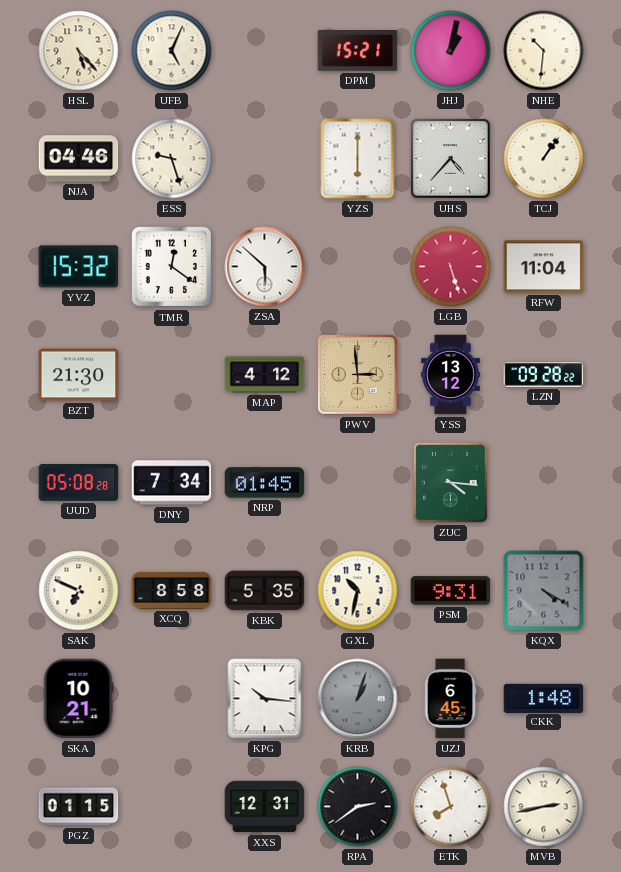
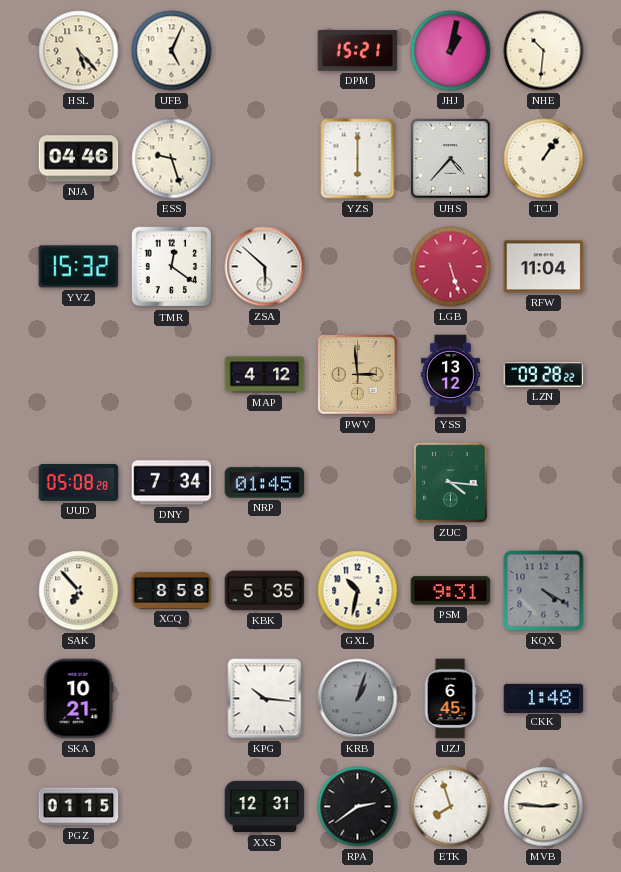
BZT: 21:30 -> none
SAK: 6:49 -> 6:53
MVB: 2:43 -> 2:46
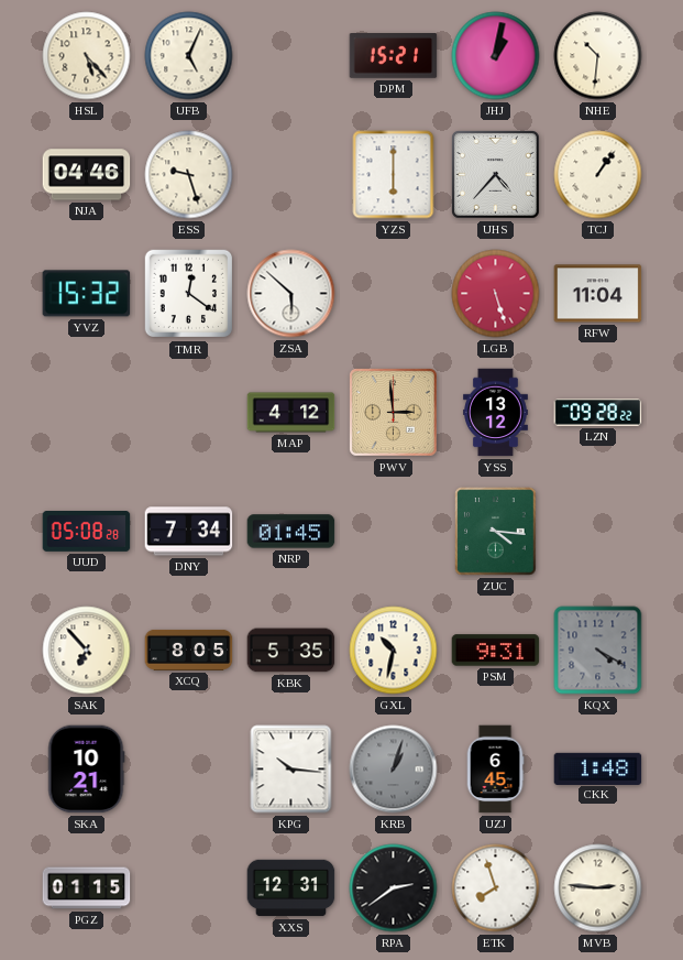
XCQ: 8:58 -> 8:05
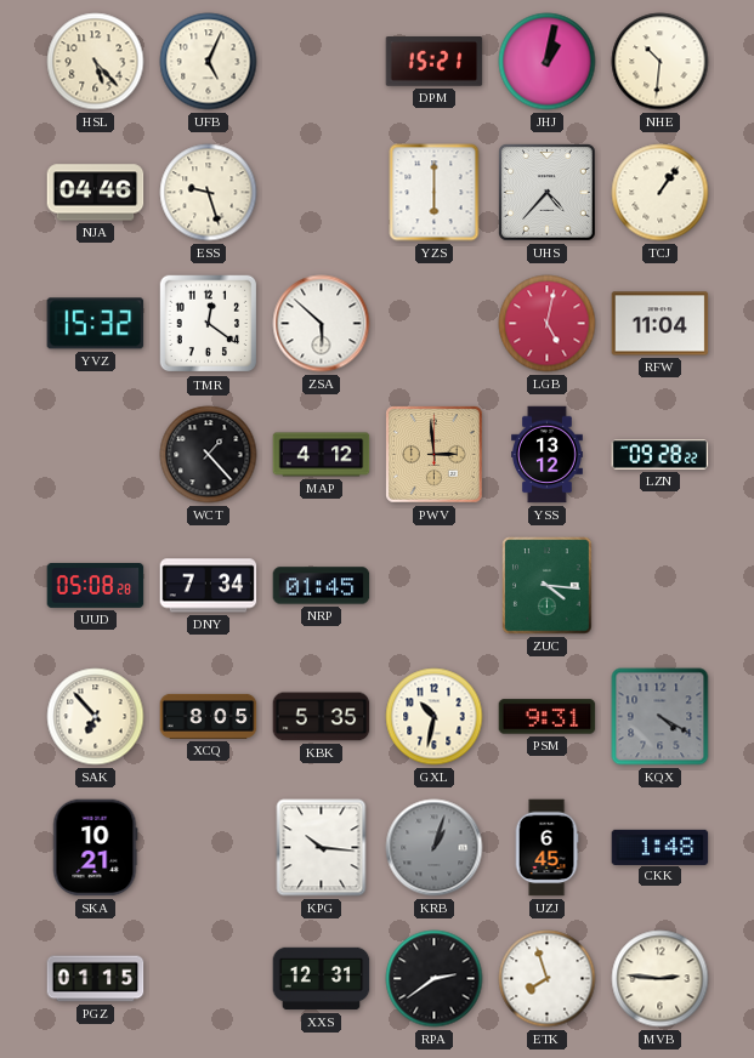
LGB: 5:27 -> 5:02
WCT: none -> 1:23
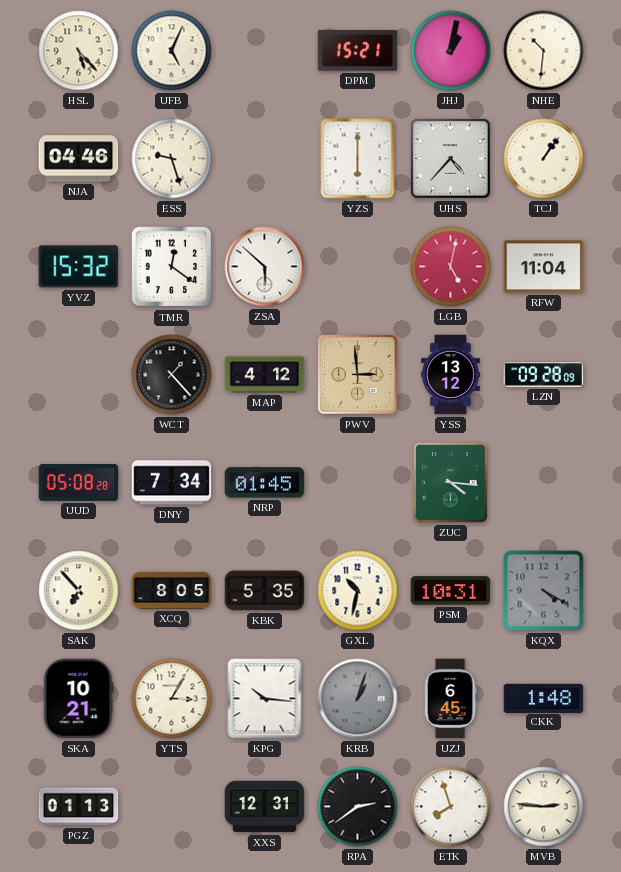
LZN: 09:28:22 -> 09:28:09
PSM: 9:31 -> 10:31
YTS: none -> 3:05
PGZ: 01:15 -> 01:13
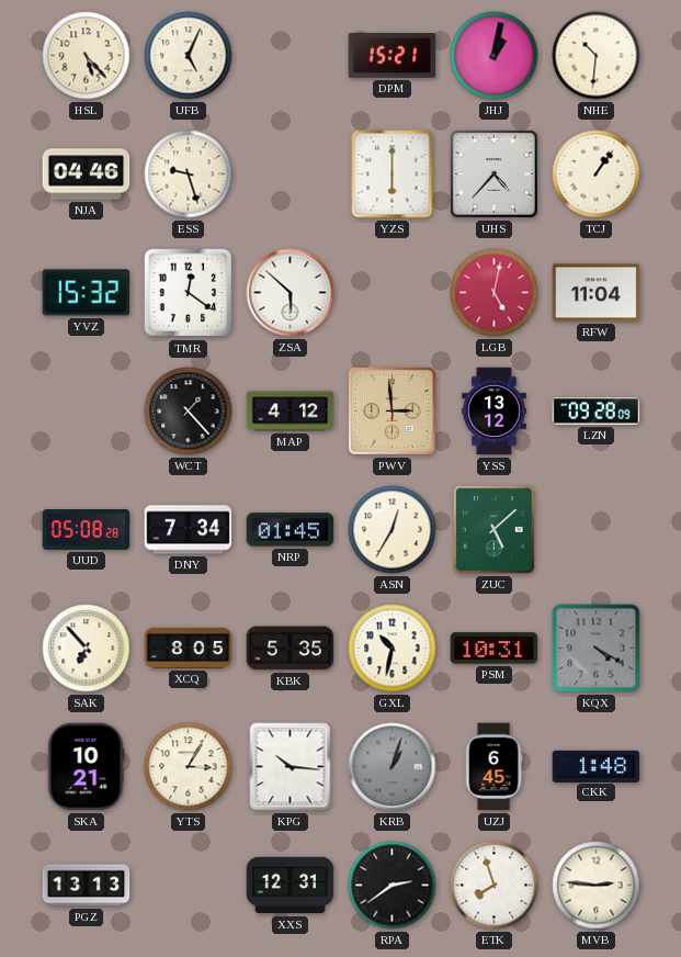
ASN: none -> 12:35
ZUC: 4:16 -> 5:08
PGZ: 01:13 -> 13:13
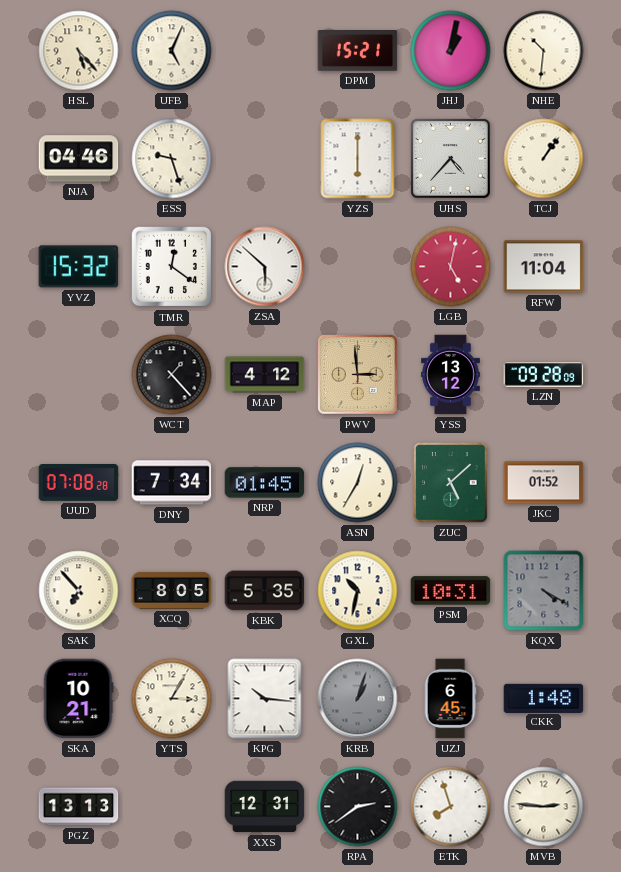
UUD: 05:08 -> 07:08
JKC: none -> 01:52
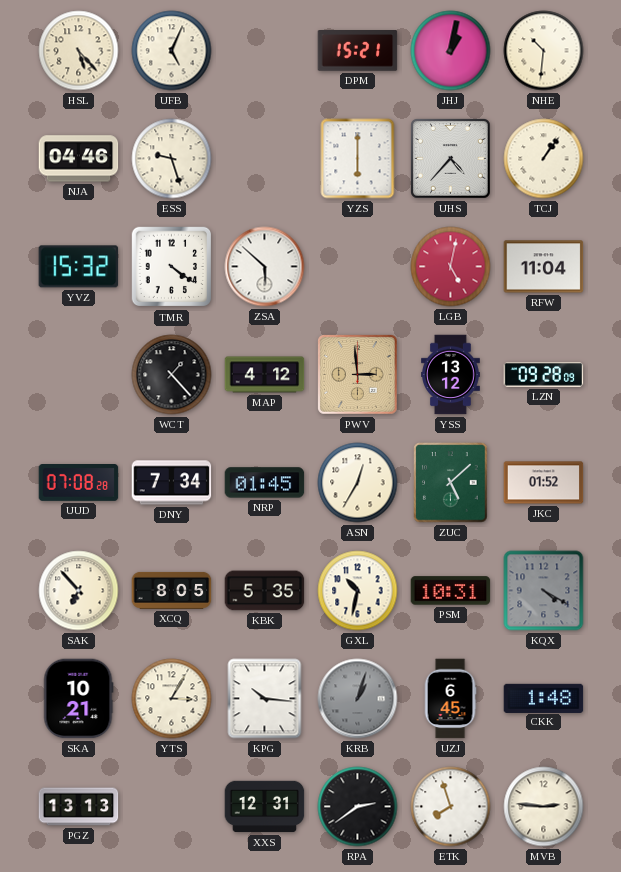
TMR: 12:21 -> 4:21
